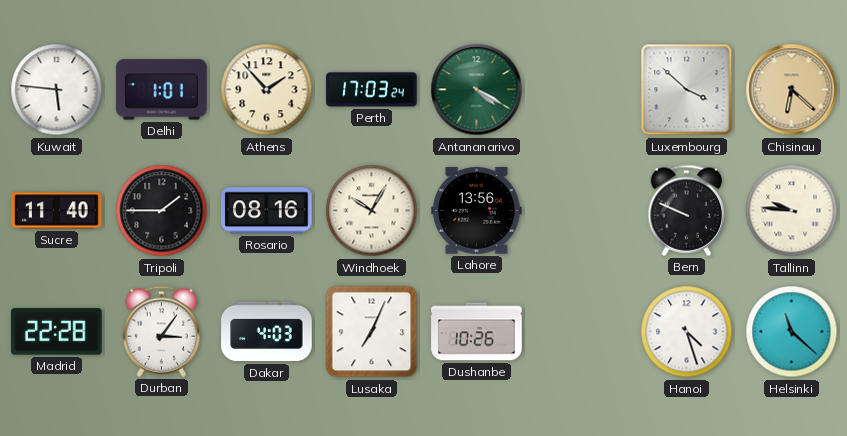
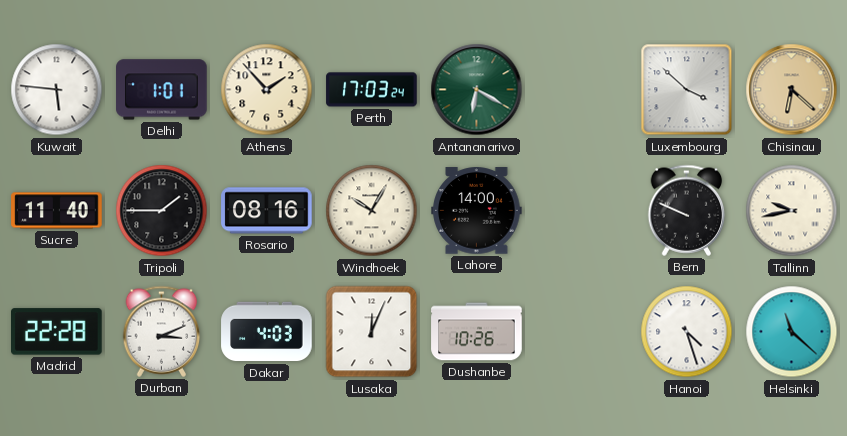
Antananarivo: 4:20 -> 6:20
Lahore: 13:56 -> 14:00
Tallinn: 9:46 -> 9:43
Durban: 3:06 -> 3:11
Lusaka: 7:04 -> 12:04
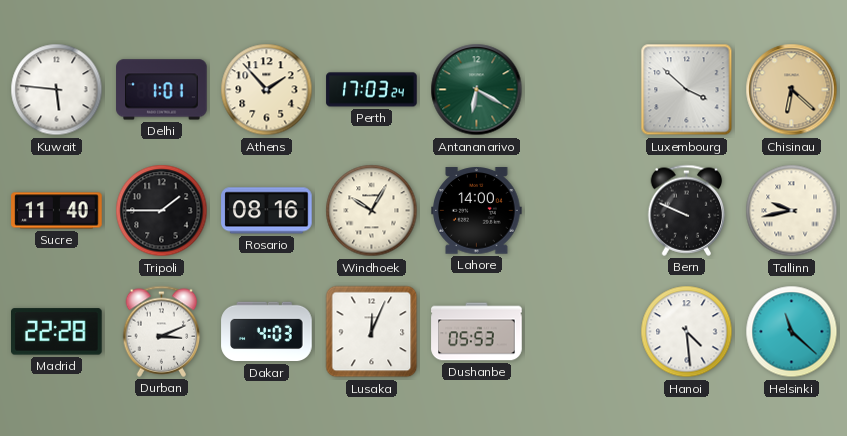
Dushanbe: 10:26 -> 05:53
Hanoi: 4:27 -> 4:29
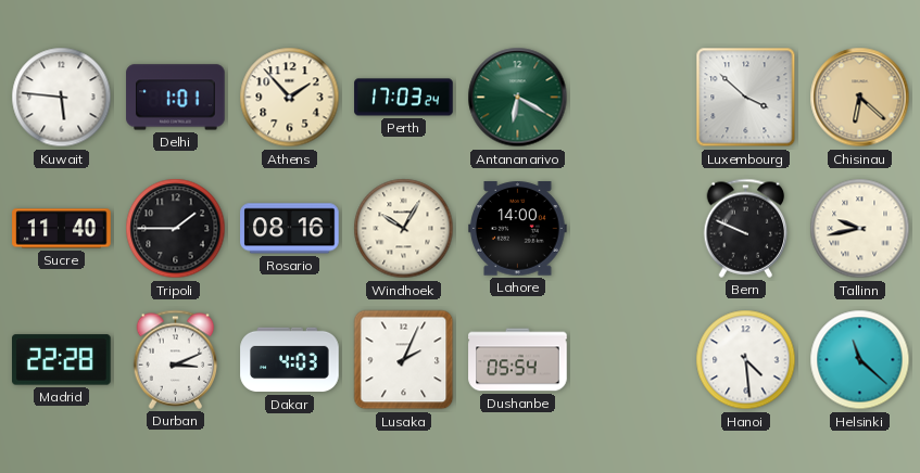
Lusaka: 12:04 -> 2:04
Dushanbe: 05:53 -> 05:54
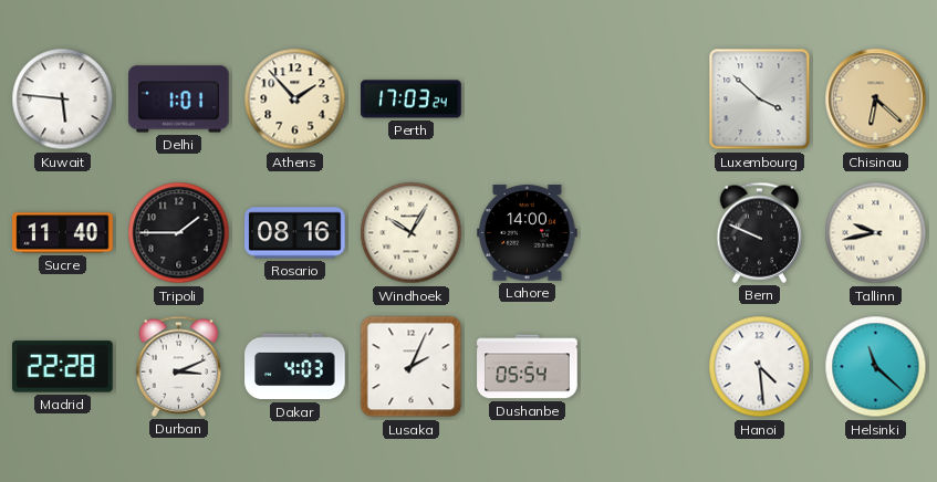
Antananarivo: 6:20 -> none
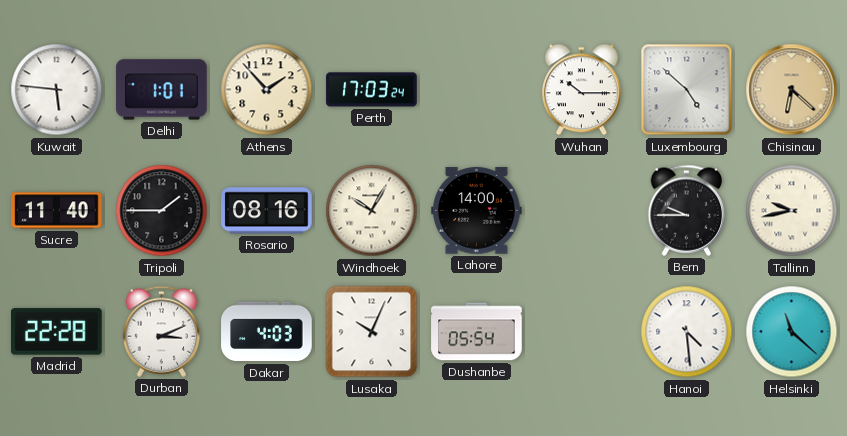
Wuhan: none -> 10:15
Luxembourg: 3:52 -> 4:52
Bern: 9:49 -> 9:45
Lusaka: 2:04 -> 10:04
